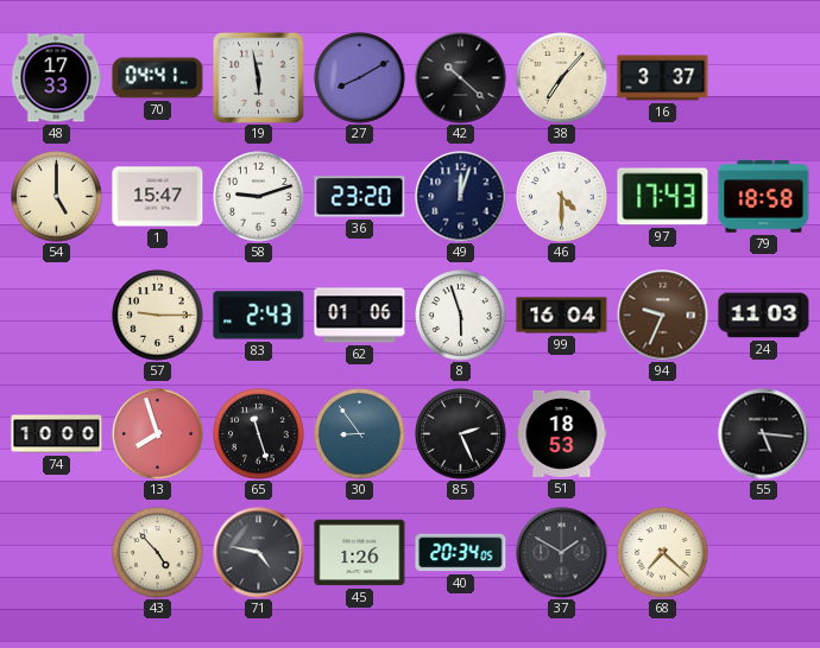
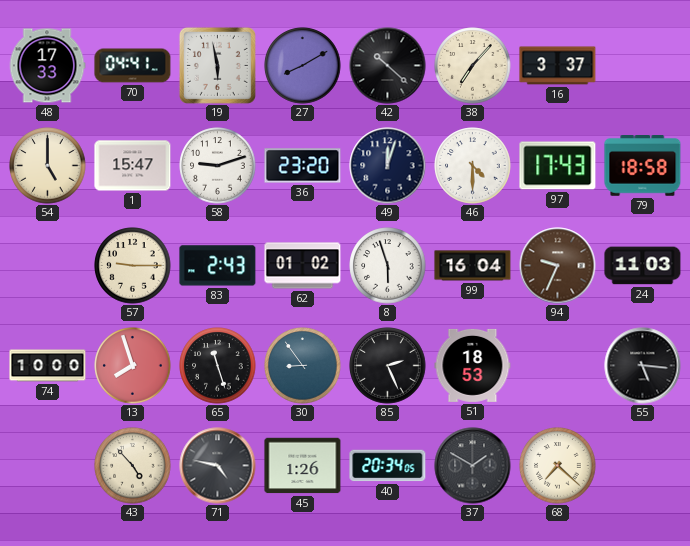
62: 01:06 -> 01:02
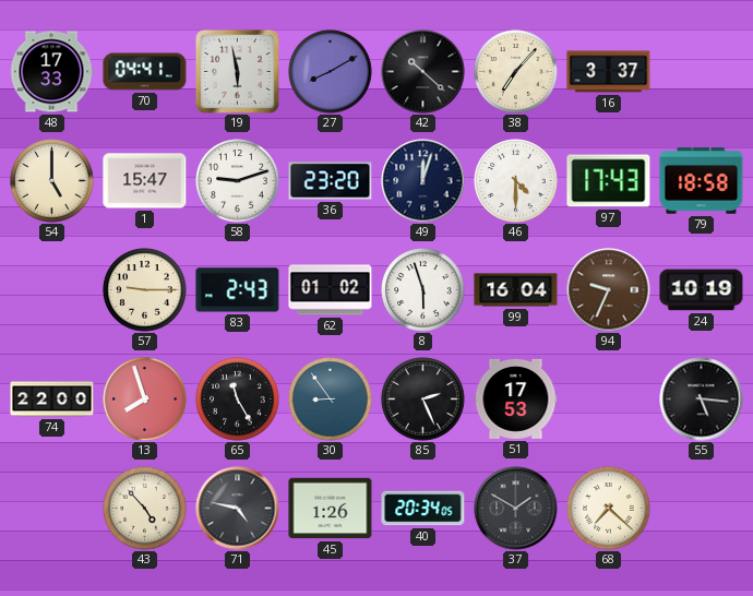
24: 11:03 -> 10:19
74: 10:00 -> 22:00
65: 11:27 -> 11:25
51: 18:53 -> 17:53
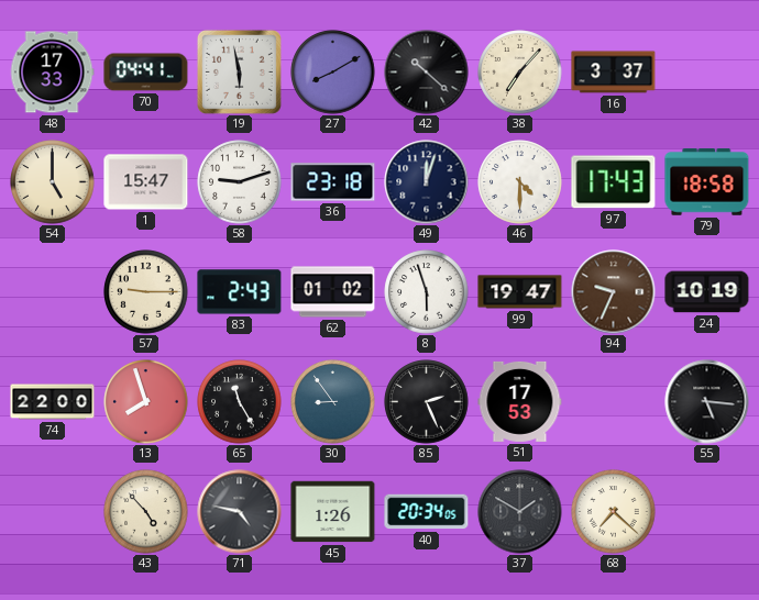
36: 23:20 -> 23:18
99: 16:04 -> 19:47
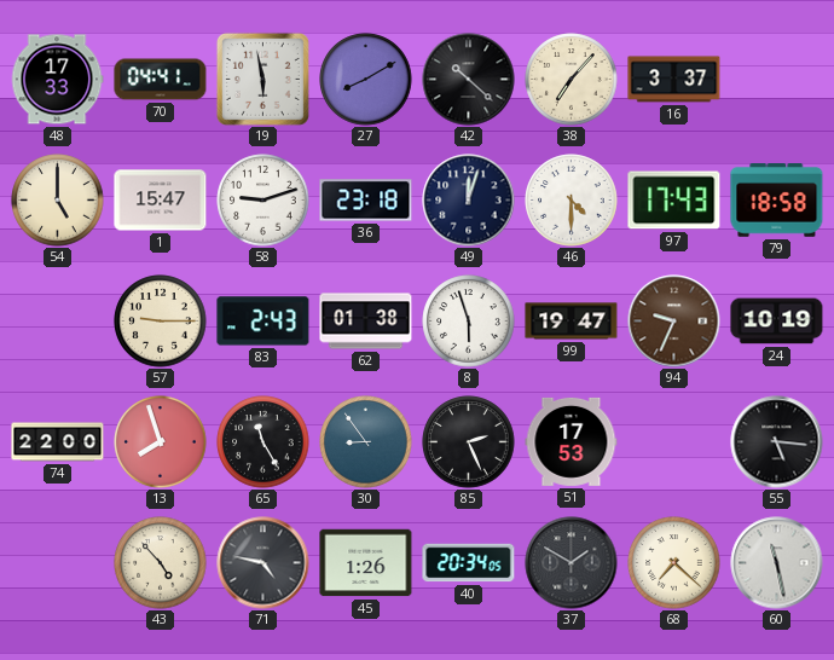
62: 01:02 -> 01:38
60: none -> 11:28
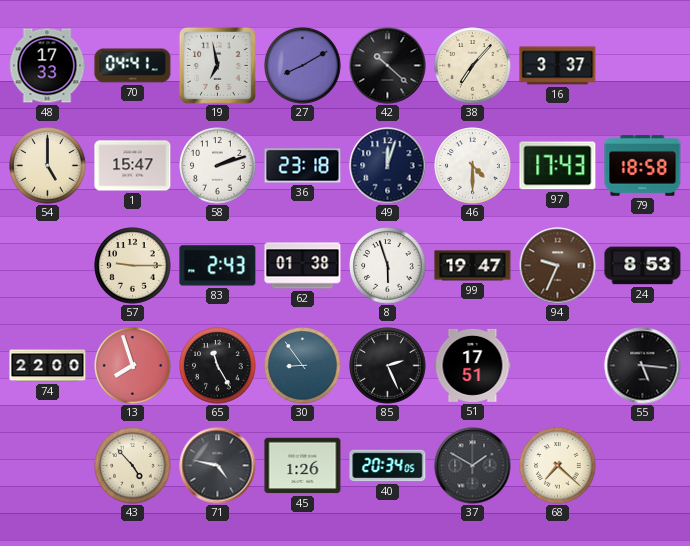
19: 5:58 -> 6:58
58: 9:12 -> 2:12
24: 10:19 -> 8:53
51: 17:53 -> 17:51
60: 11:28 -> none
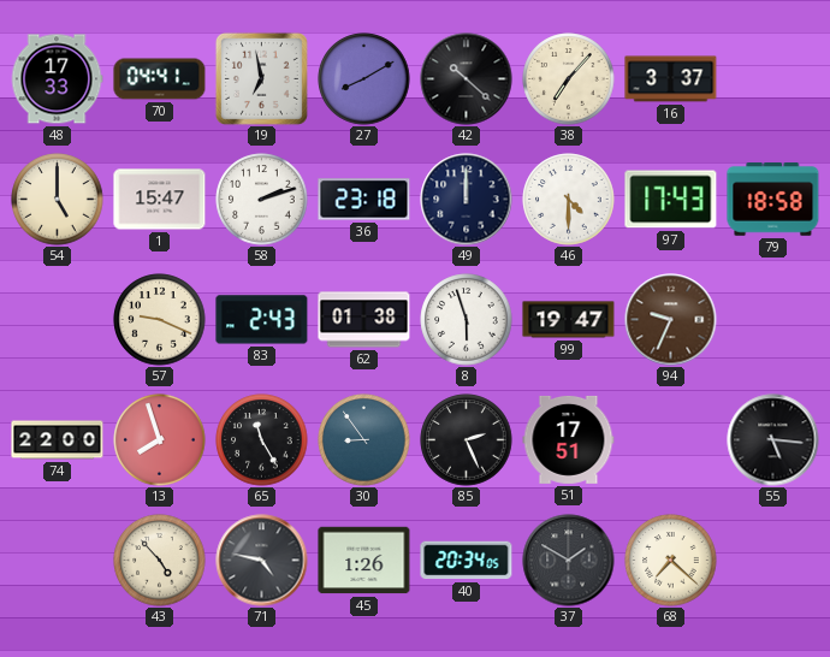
49: 12:03 -> 12:00
57: 9:15 -> 9:19
24: 8:53 -> none
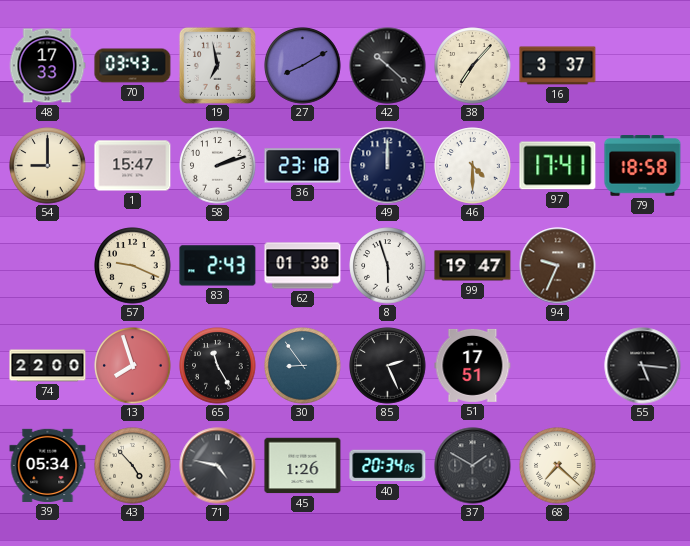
70: 04:41 -> 03:43
54: 5:00 -> 9:00
97: 17:43 -> 17:41
39: none -> 05:34
